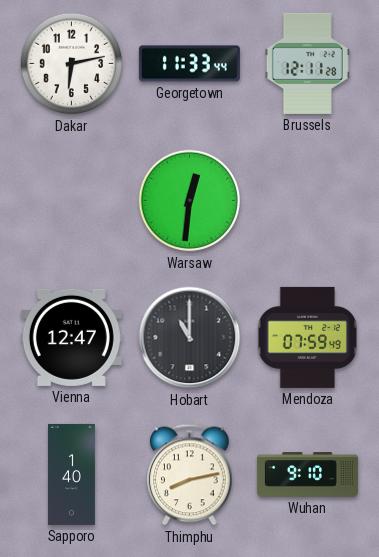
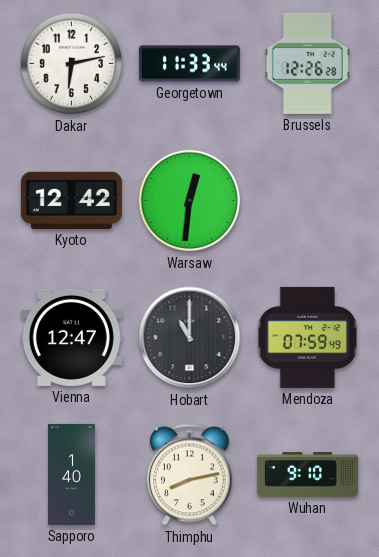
Brussels: 12:11 -> 12:26
Kyoto: none -> 12:42
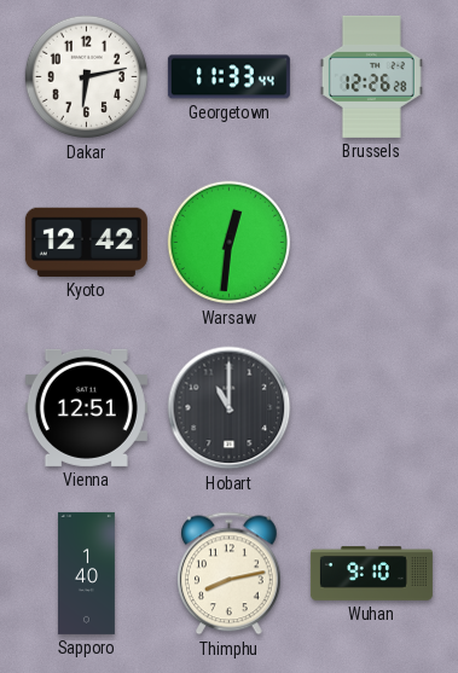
Vienna: 12:47 -> 12:51
Mendoza: 07:59 -> none
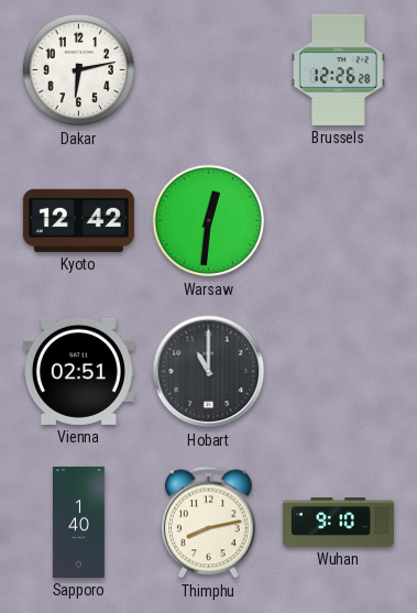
Georgetown: 11:33 -> none
Vienna: 12:51 -> 02:51
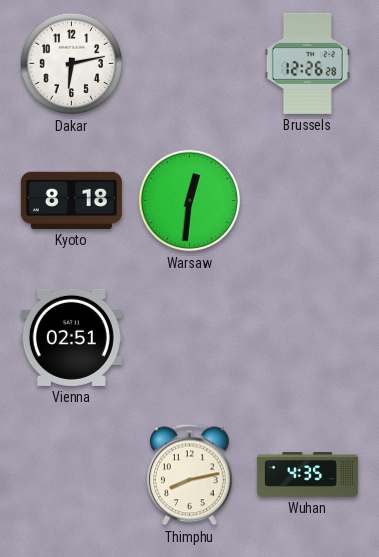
Kyoto: 12:42 -> 8:18
Hobart: 11:00 -> none
Sapporo: 1:40 -> none
Wuhan: 9:10 -> 4:35
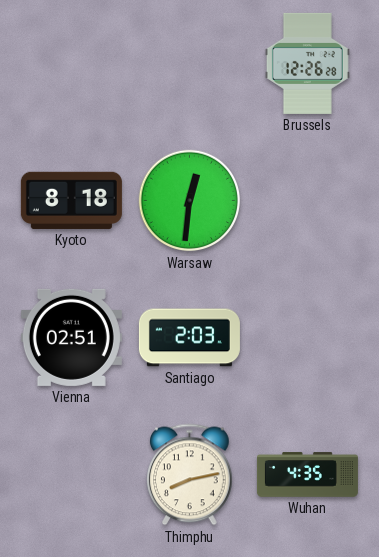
Dakar: 6:13 -> none
Santiago: none -> 2:03
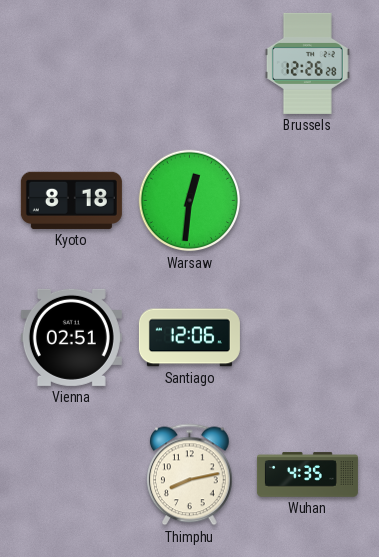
Santiago: 2:03 -> 12:06
